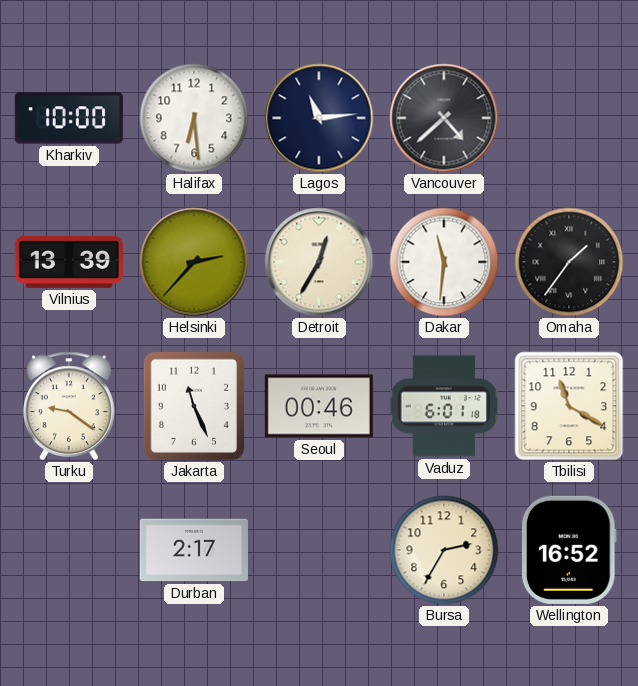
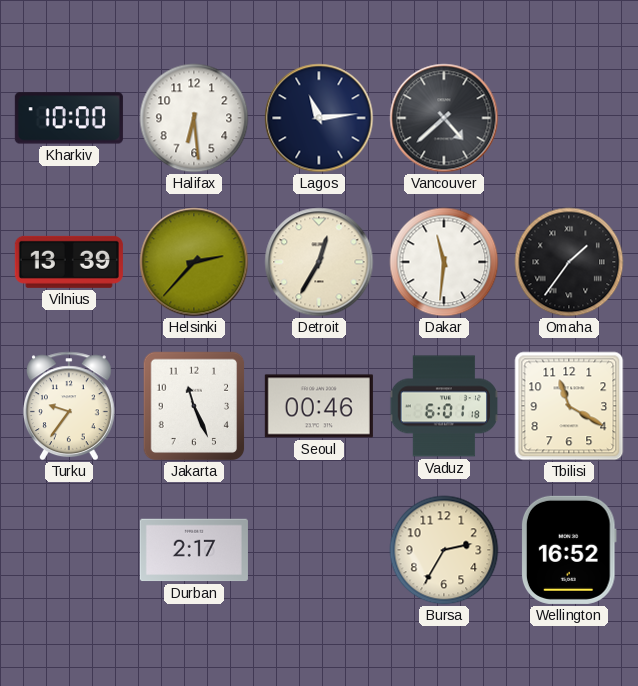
Turku: 9:21 -> 9:36
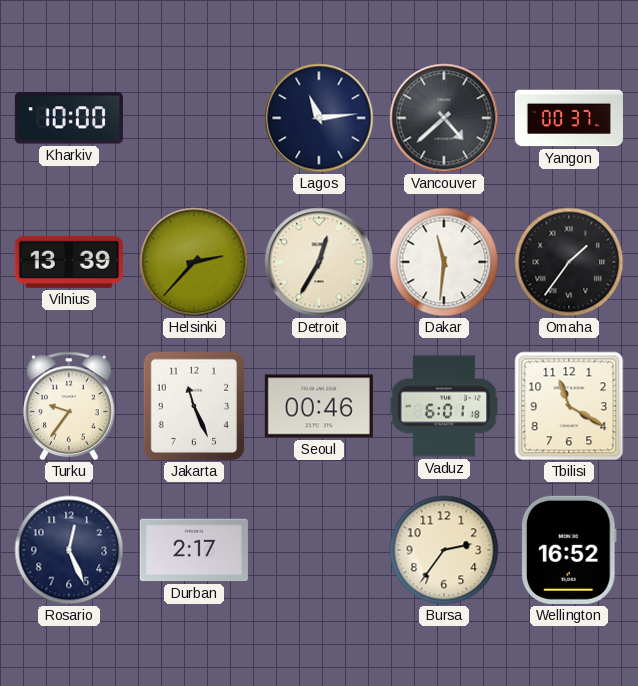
Halifax: 6:29 -> none
Yangon: none -> 00:37
Rosario: none -> 12:26
Bursa: 2:35 -> 2:36
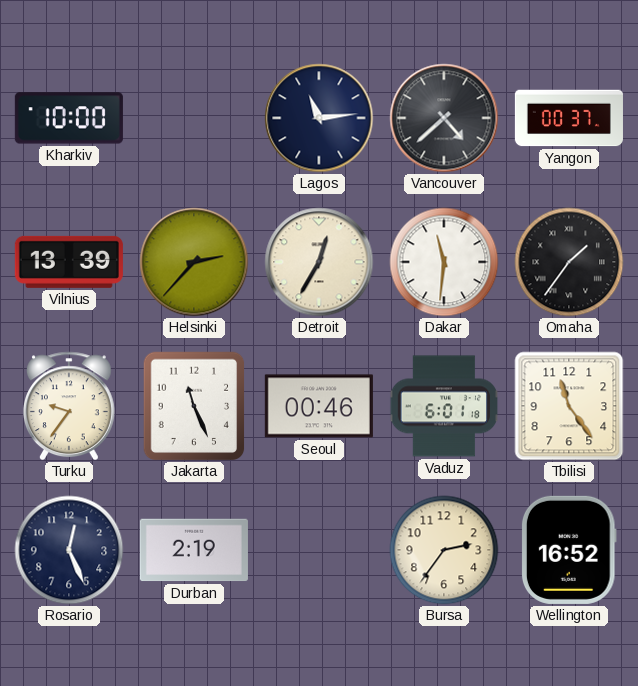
Tbilisi: 11:20 -> 11:24
Durban: 2:17 -> 2:19
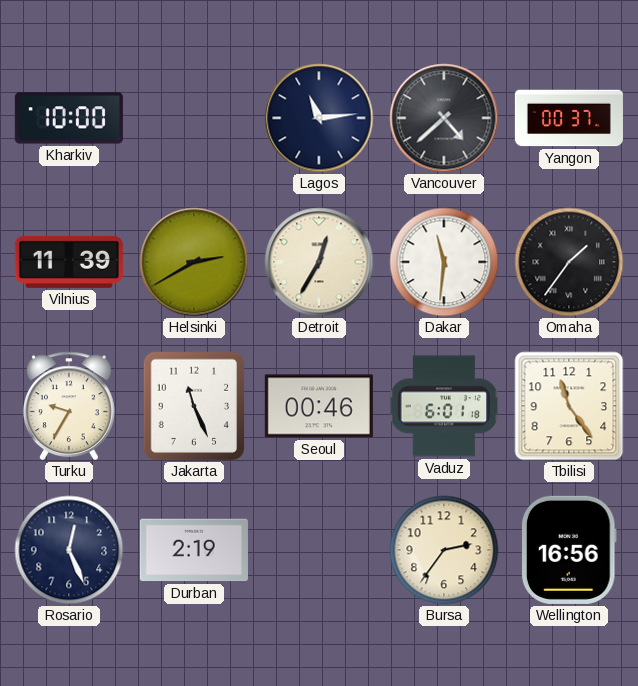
Vilnius: 13:39 -> 11:39
Helsinki: 2:37 -> 2:40
Turku: 9:36 -> 9:35
Wellington: 16:52 -> 16:56
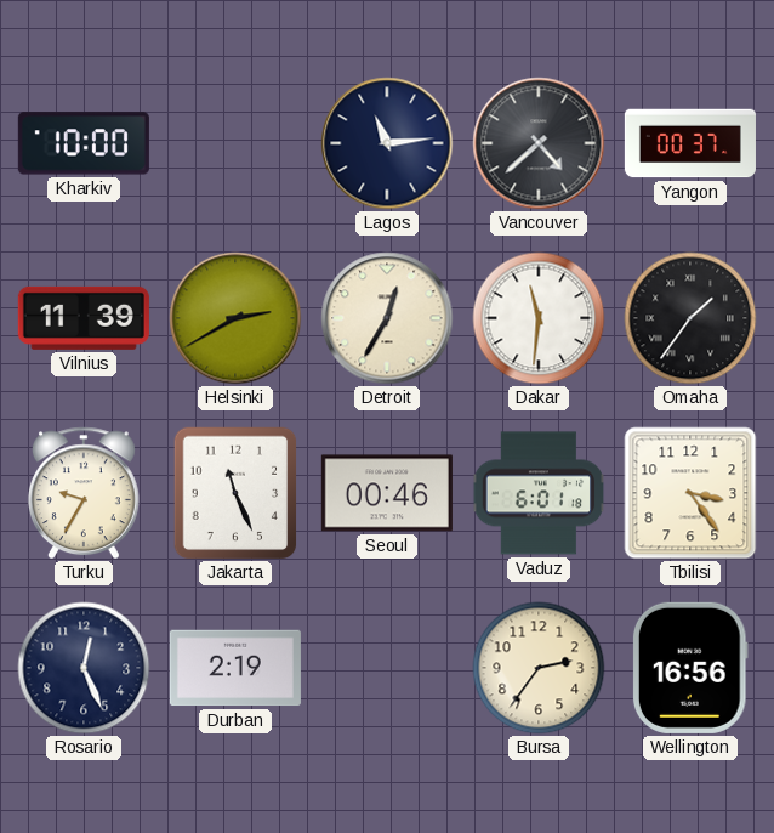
Tbilisi: 11:24 -> 3:24
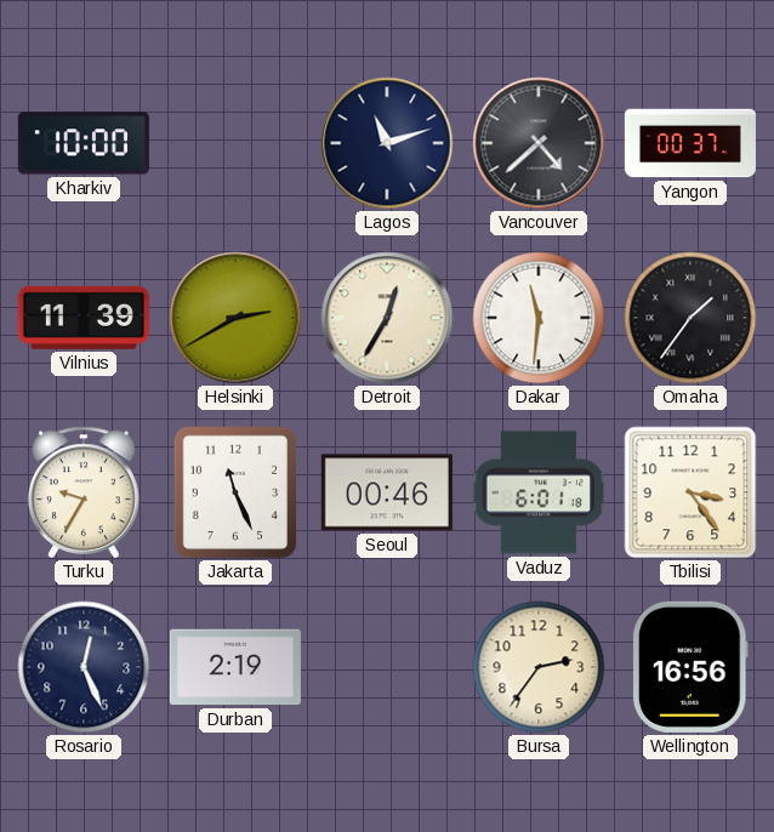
Lagos: 11:14 -> 11:12
